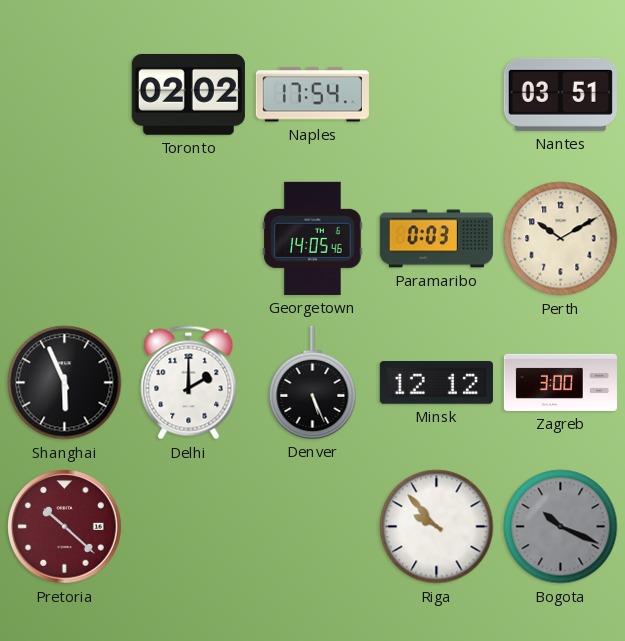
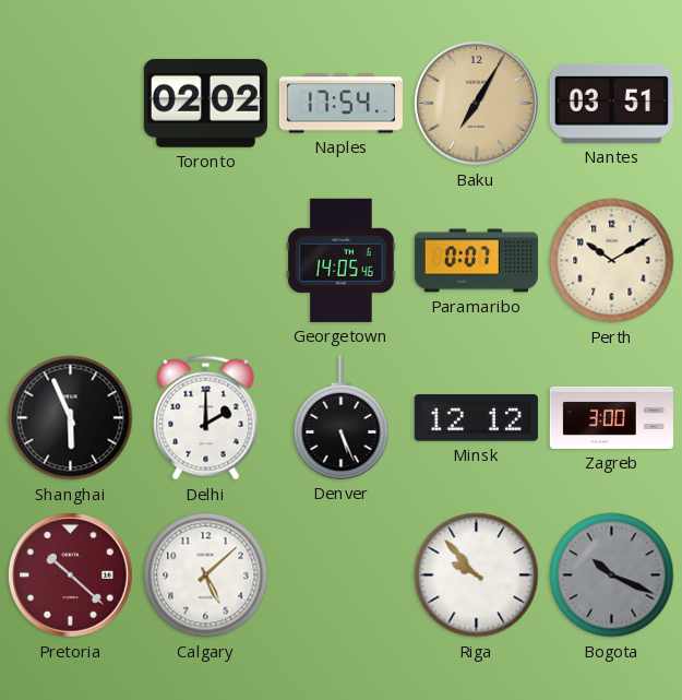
Baku: none -> 7:05
Paramaribo: 0:03 -> 0:07
Calgary: none -> 5:08
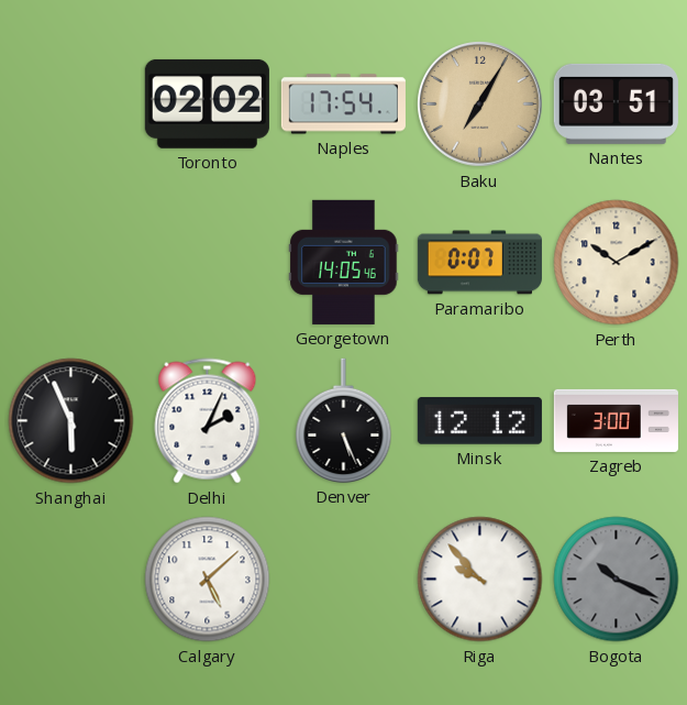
Delhi: 2:00 -> 2:04
Pretoria: 10:22 -> none
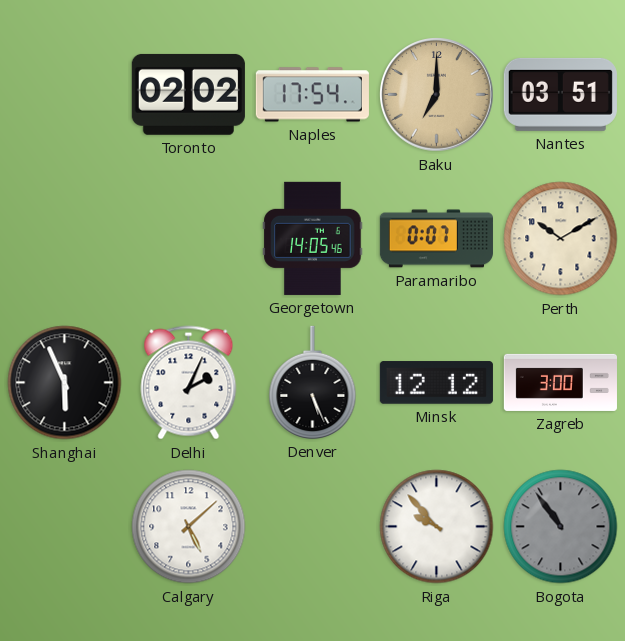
Baku: 7:05 -> 7:00
Bogota: 10:19 -> 10:54
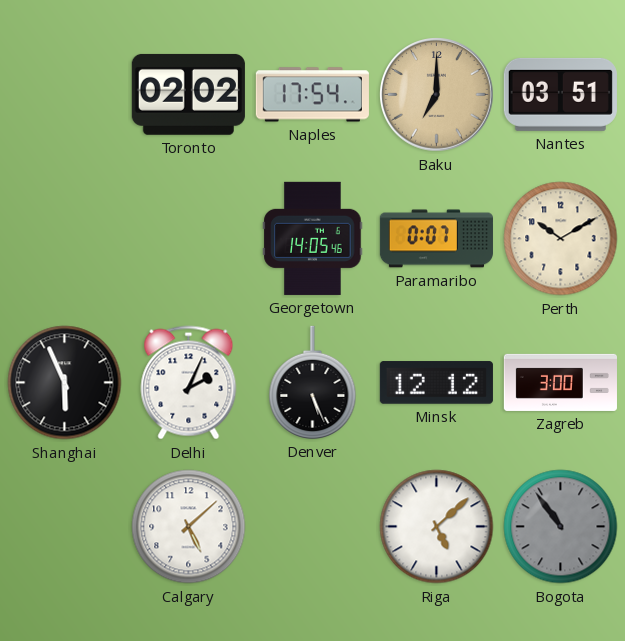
Riga: 9:53 -> 5:08
